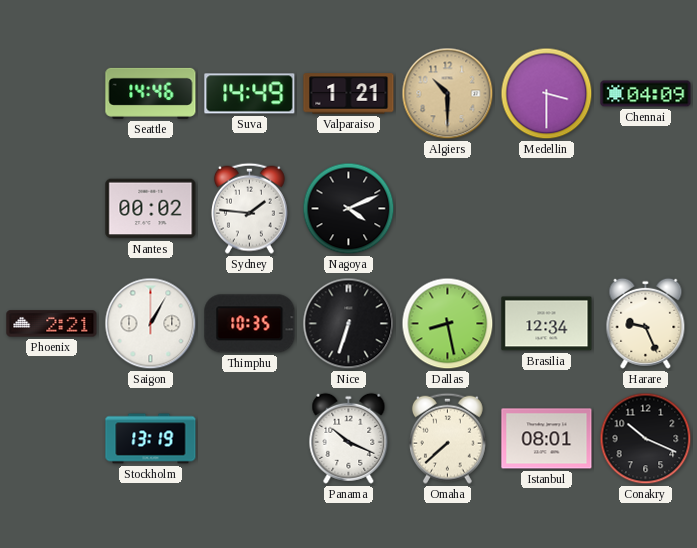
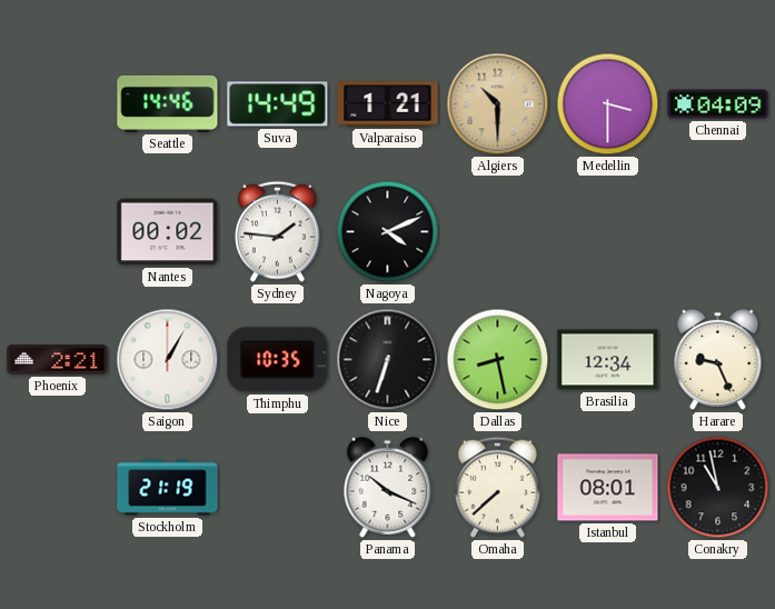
Stockholm: 13:19 -> 21:19
Conakry: 10:19 -> 10:58
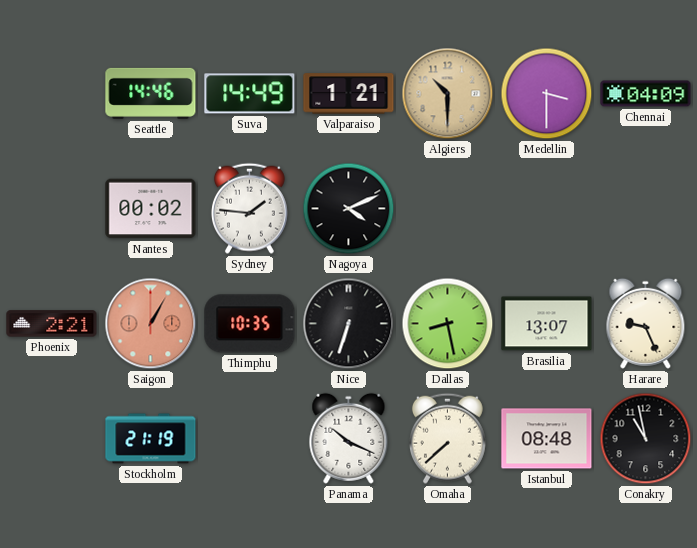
Saigon dial: white -> salmon
Brasilia: 12:34 -> 13:07
Istanbul: 08:01 -> 08:48
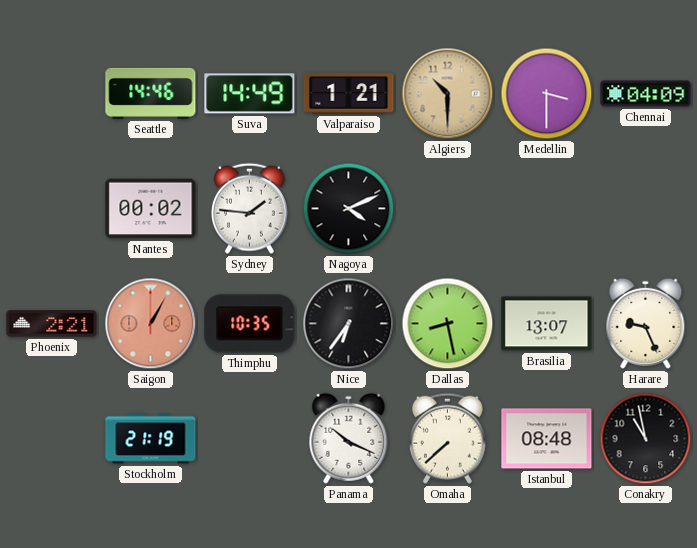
Nice: 6:33 -> 6:36
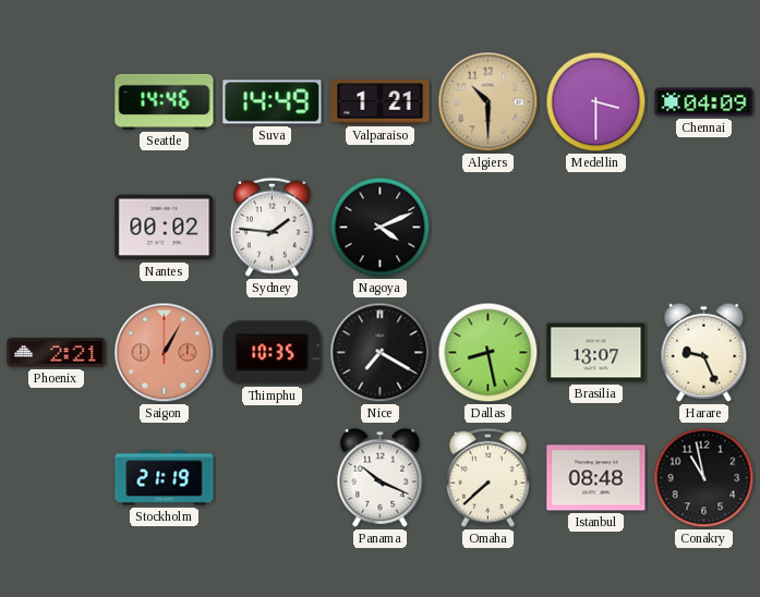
Nice: 6:36 -> 7:20
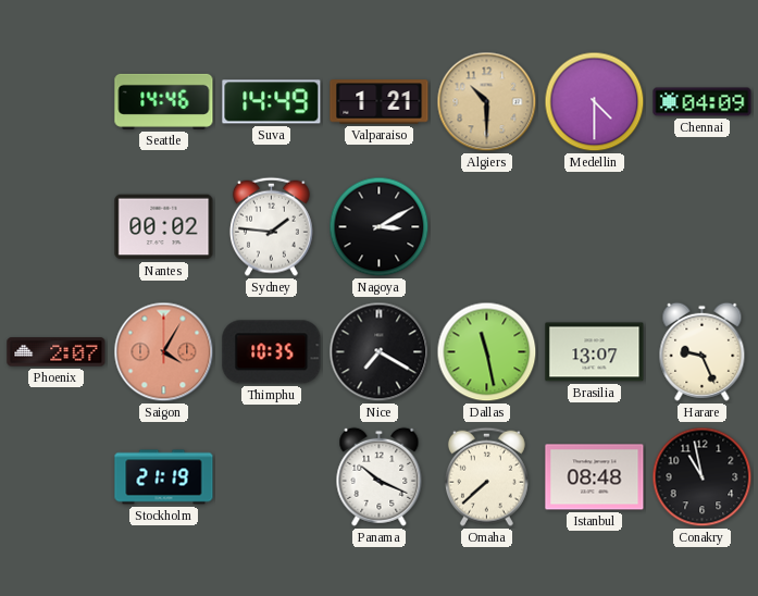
Medellin: 3:30 -> 4:30
Nagoya: 4:11 -> 3:10
Phoenix: 2:21 -> 2:07
Saigon: 1:05 -> 4:05
Dallas: 8:28 -> 11:28
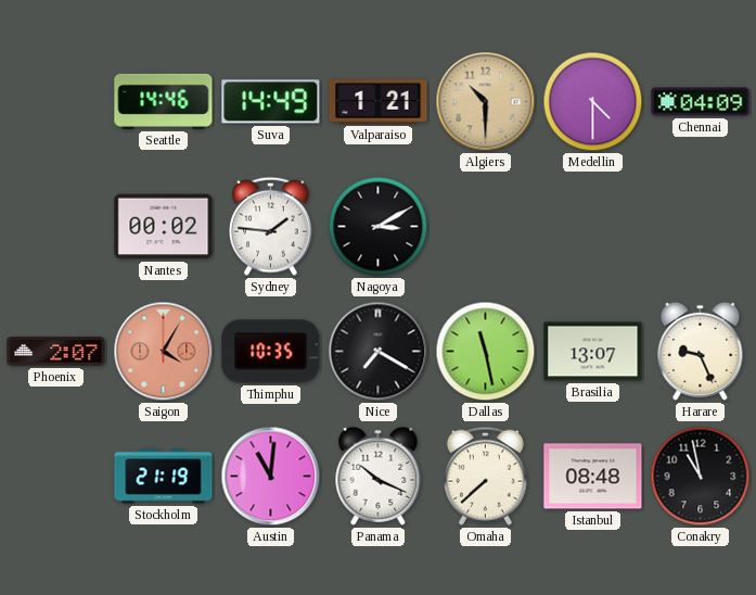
Austin: none -> 11:01
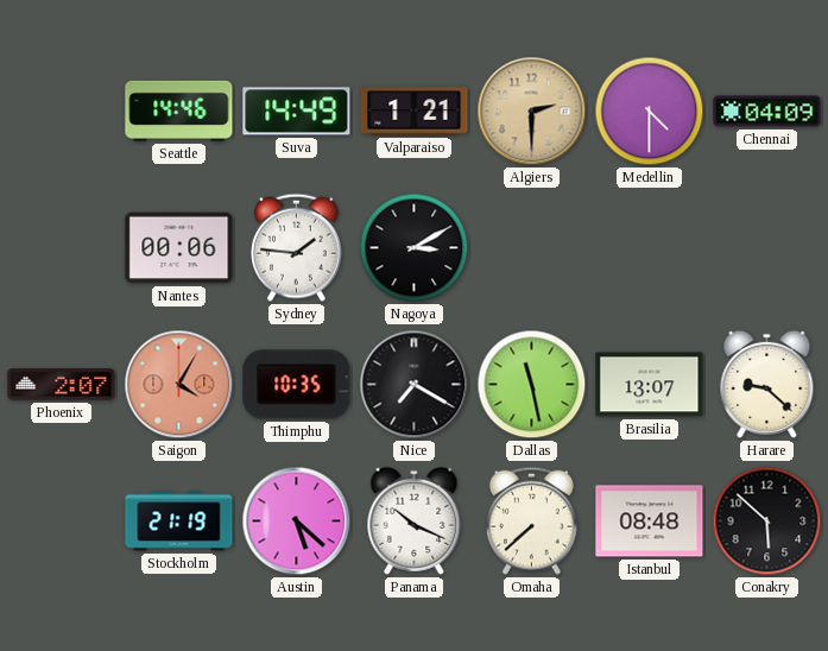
Algiers: 10:30 -> 2:30
Nantes: 00:02 -> 00:06
Harare: 9:26 -> 9:22
Austin: 11:01 -> 5:22
Conakry: 10:58 -> 5:52
